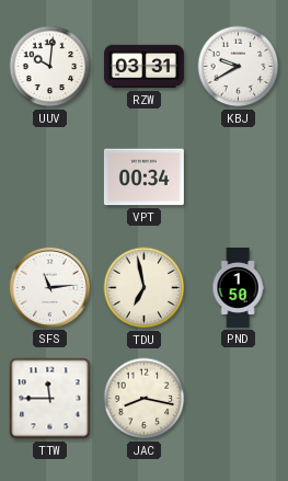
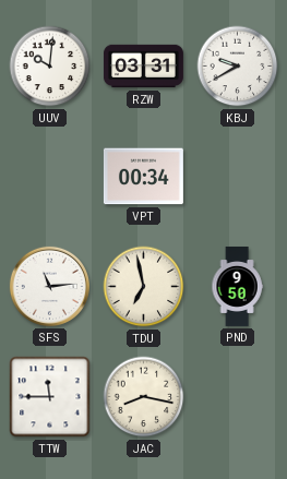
PND: 1:50 -> 9:50
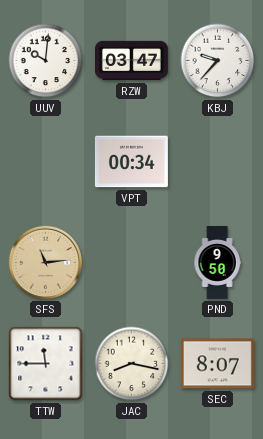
RZW: 03:31 -> 03:47
KBJ: 9:40 -> 9:37
SFS dial: white -> champagne
TDU: 6:58 -> none
SEC: none -> 8:07
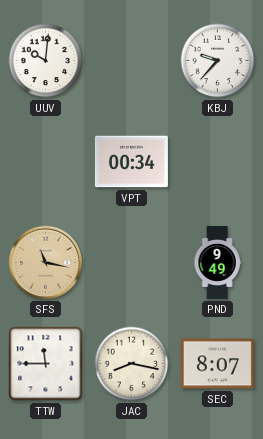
RZW: 03:47 -> none
SFS: 11:14 -> 11:17
PND: 9:50 -> 9:49
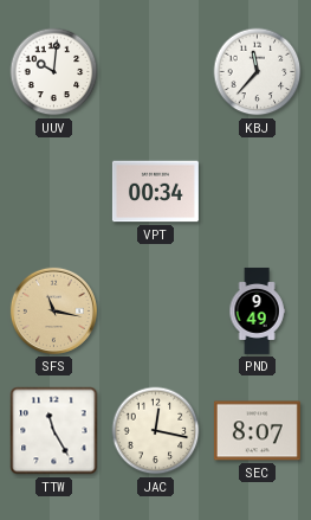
KBJ: 9:37 -> 11:37
TTW: 11:45 -> 11:25
JAC: 8:17 -> 12:17
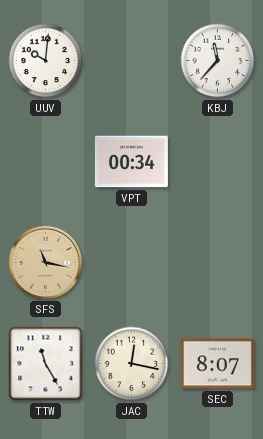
PND: 9:49 -> none
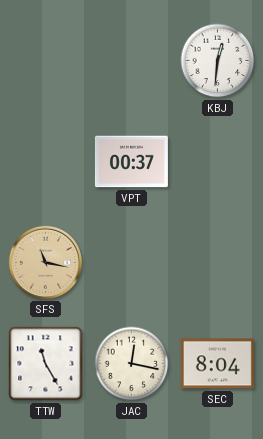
UUV: 10:01 -> none
KBJ: 11:37 -> 12:31
VPT: 00:34 -> 00:37
SEC: 8:07 -> 8:04
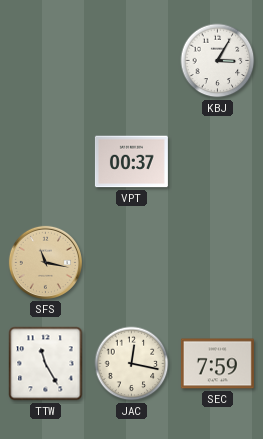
KBJ: 12:31 -> 3:05
SEC: 8:04 -> 7:59
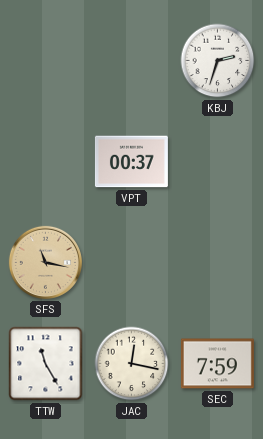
KBJ: 3:05 -> 2:33
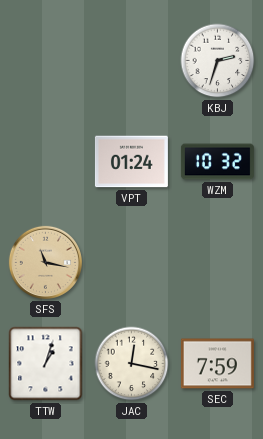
VPT: 00:37 -> 01:24
WZM: none -> 10:32
TTW: 11:25 -> 1:03
